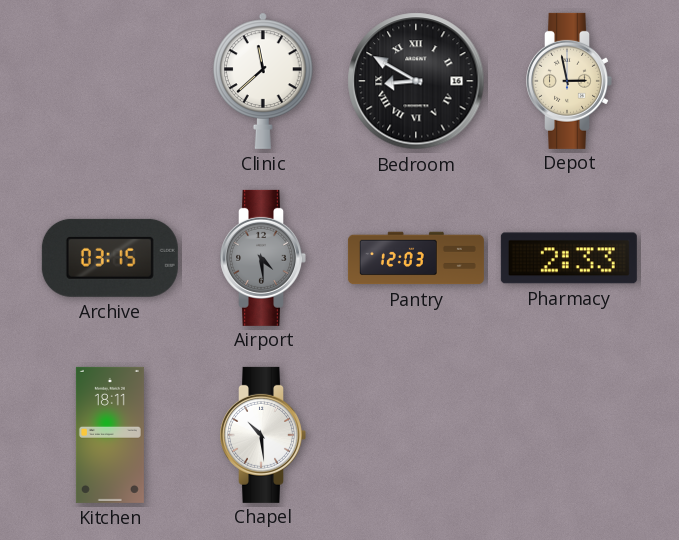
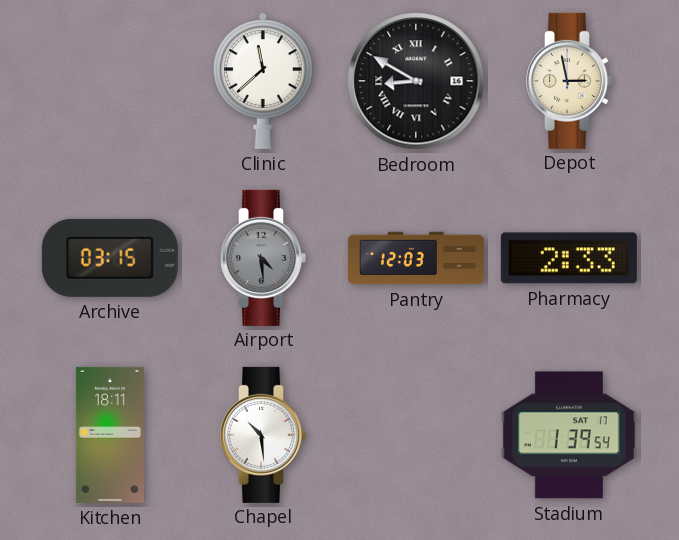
Stadium: none -> 1:39
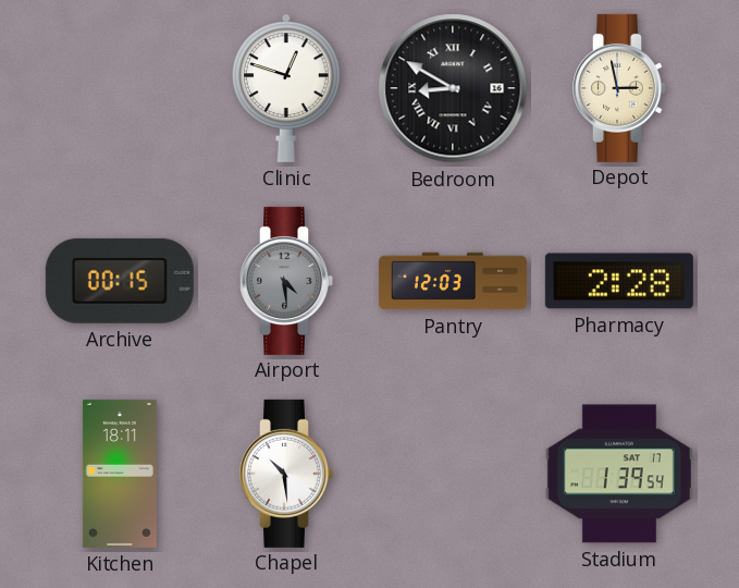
Clinic: 11:38 -> 12:48
Archive: 03:15 -> 00:15
Pharmacy: 2:33 -> 2:28
